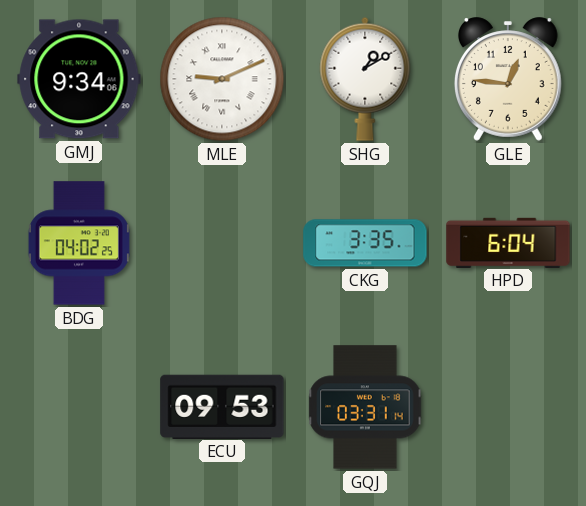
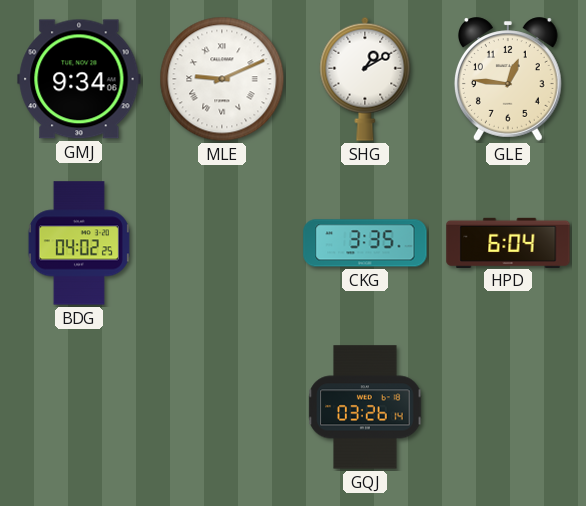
ECU: 09:53 -> none
GQJ: 03:31 -> 03:26
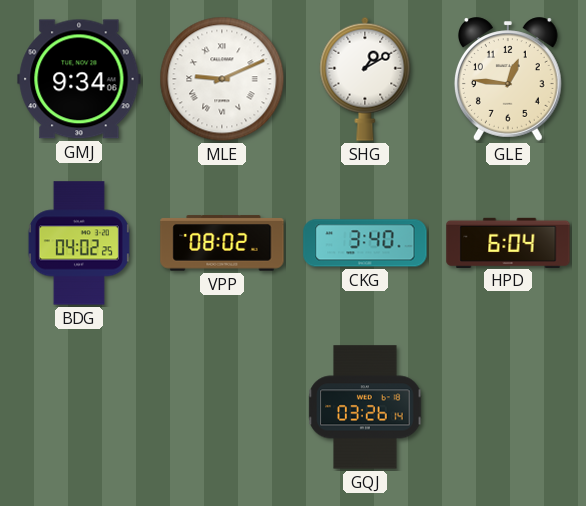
VPP: none -> 08:02
CKG: 3:35 -> 3:40
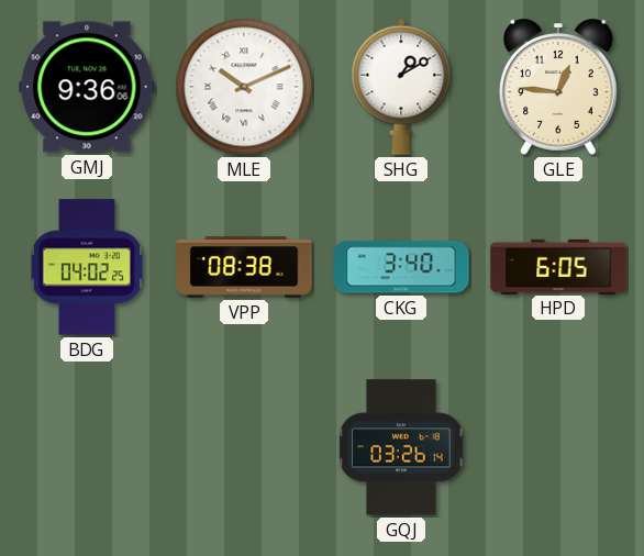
GMJ: 9:34 -> 9:36
MLE: 9:11 -> 10:11
VPP: 08:02 -> 08:38
HPD: 6:04 -> 6:05
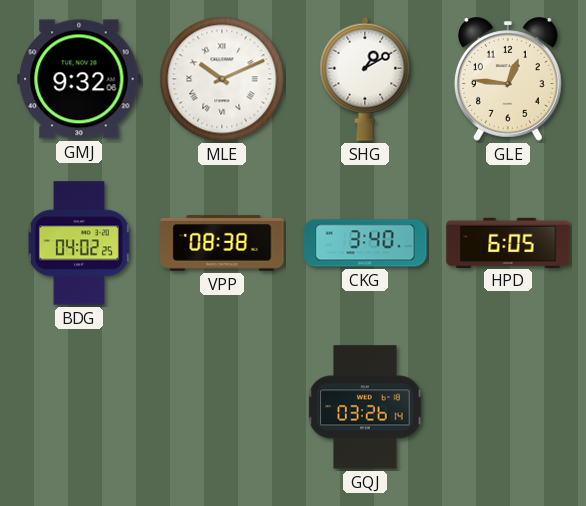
GMJ: 9:36 -> 9:32
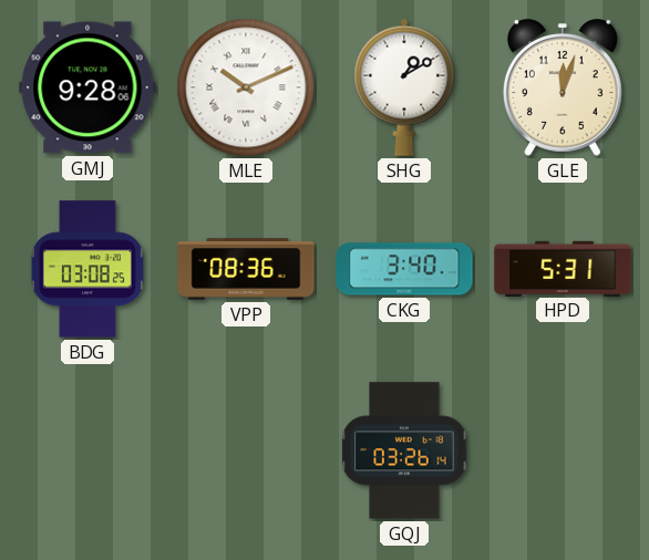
GMJ: 9:32 -> 9:28
GLE: 12:46 -> 12:03
BDG: 04:02 -> 03:08
VPP: 08:38 -> 08:36
HPD: 6:05 -> 5:31
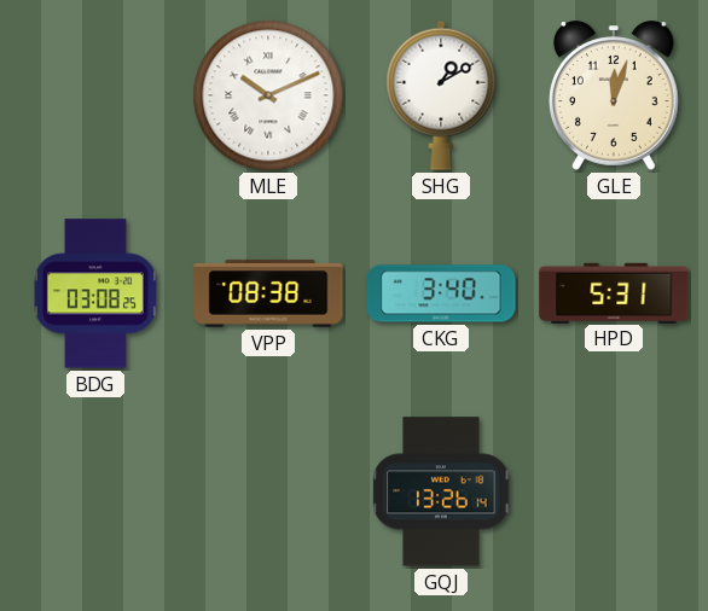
GMJ: 9:28 -> none
VPP: 08:36 -> 08:38
GQJ: 03:26 -> 13:26
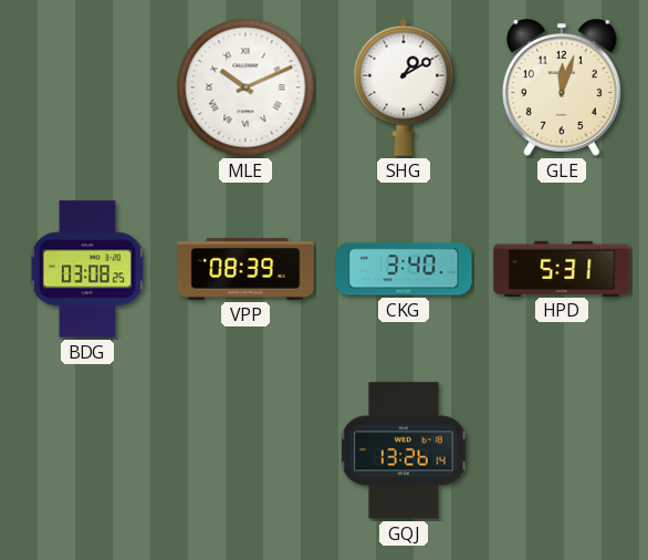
VPP: 08:38 -> 08:39
